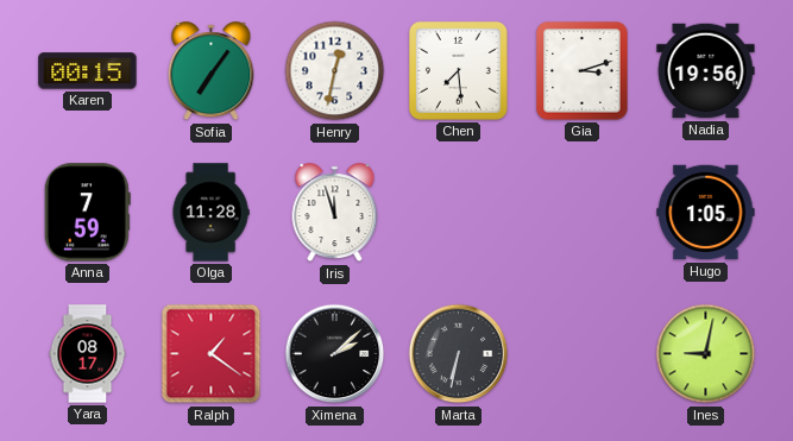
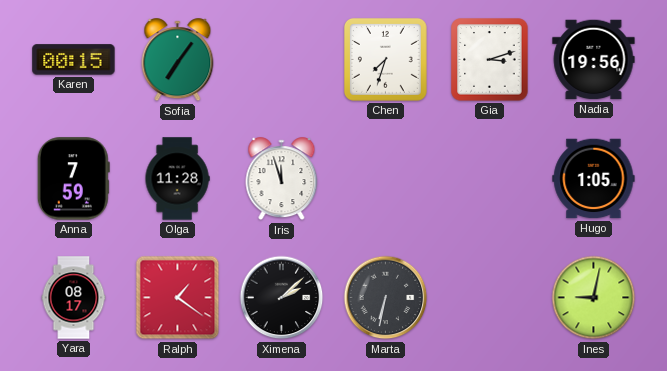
Henry: 12:32 -> none
Chen: 7:29 -> 7:33
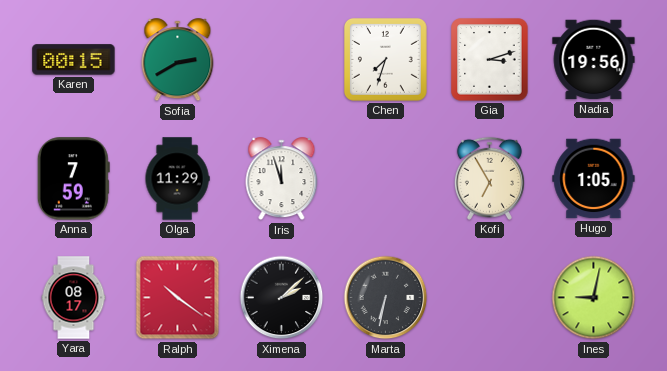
Sofia: 7:06 -> 2:40
Olga: 11:28 -> 11:29
Kofi: none -> 6:55
Ralph: 1:21 -> 10:21
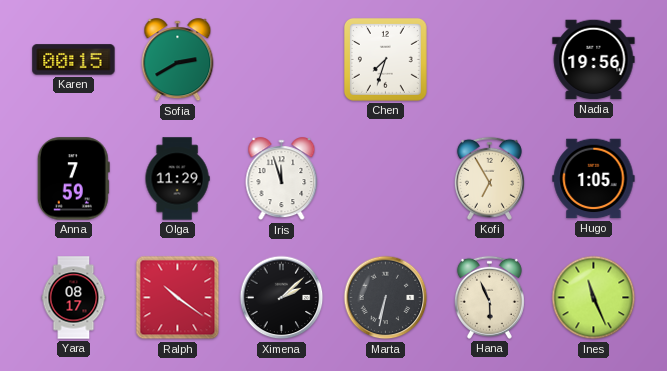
Gia: 3:12 -> none
Hana: none -> 5:56
Ines: 9:02 -> 11:26
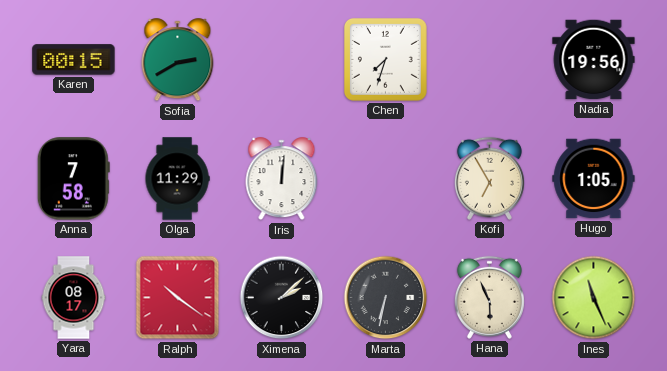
Anna: 7:59 -> 7:58
Iris: 11:57 -> 12:01
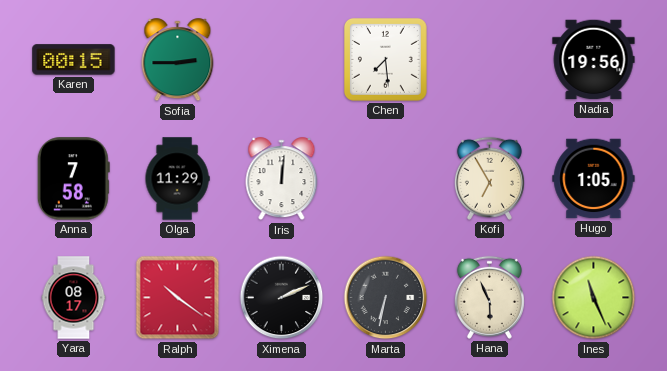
Sofia: 2:40 -> 2:45
Chen: 7:33 -> 7:29
Ximena: 2:08 -> 2:11
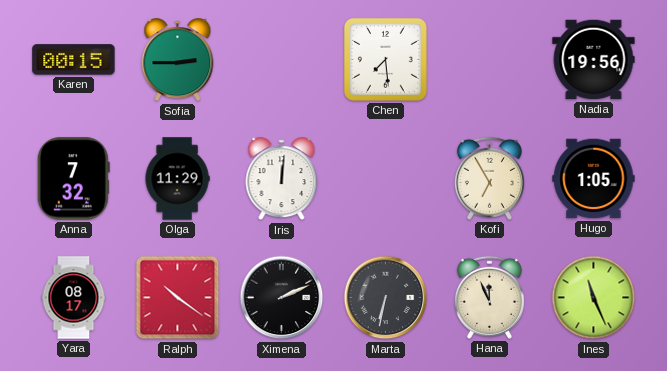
Anna: 7:58 -> 7:32
Hana: 5:56 -> 11:56
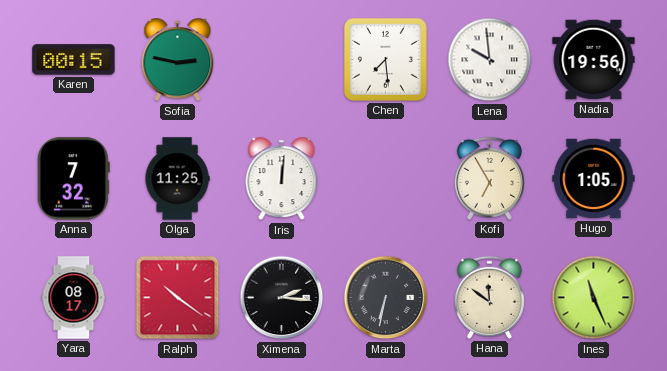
Sofia: 2:45 -> 2:47
Lena: none -> 9:59
Olga: 11:29 -> 11:25
Ximena: 2:11 -> 2:16
Hana: 11:56 -> 11:51
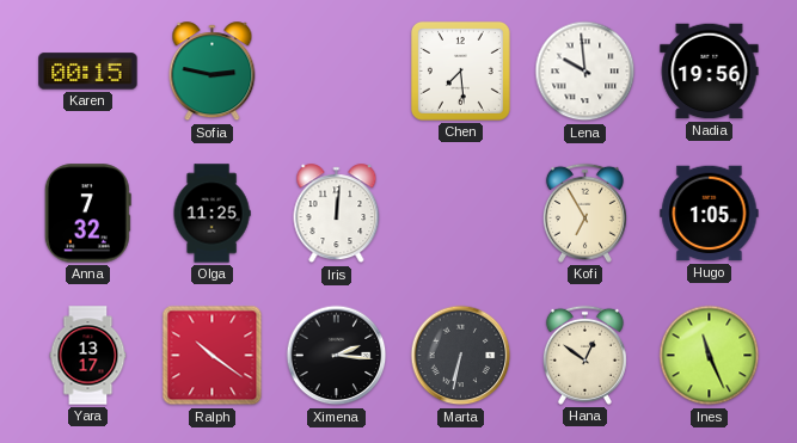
Yara: 08:17 -> 13:17
Hana: 11:51 -> 12:51
